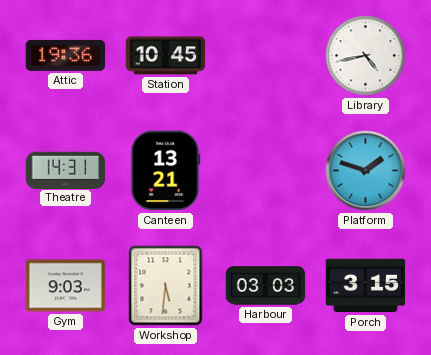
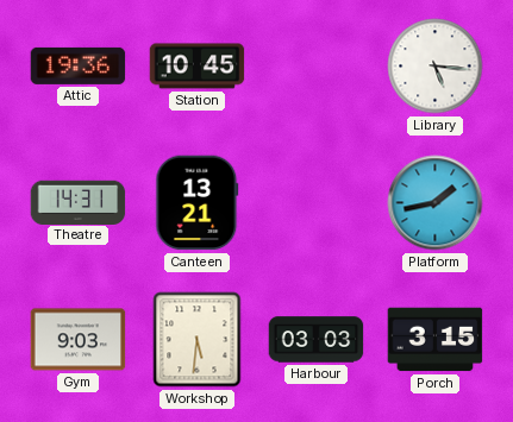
Library: 4:43 -> 5:16
Platform: 1:48 -> 1:43
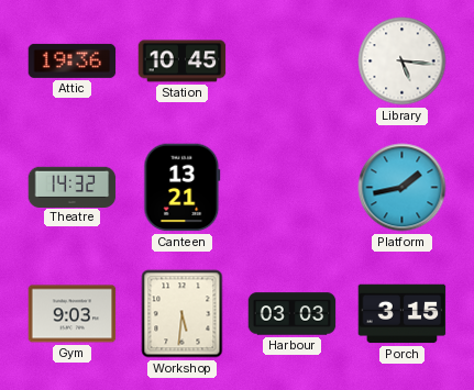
Theatre: 14:31 -> 14:32
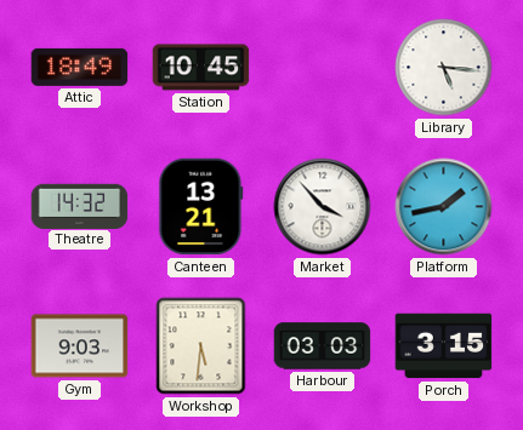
Attic: 19:36 -> 18:49
Market: none -> 3:53
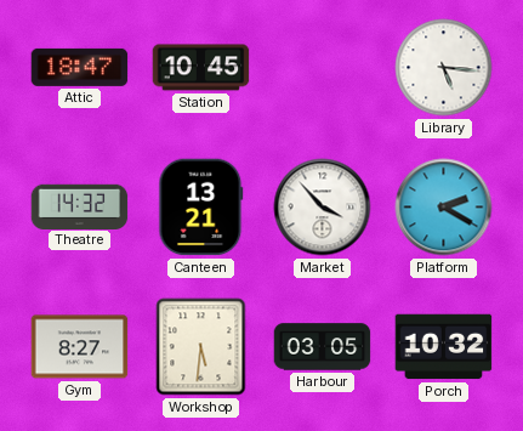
Attic: 18:49 -> 18:47
Platform: 1:43 -> 2:20
Gym: 9:03 -> 8:27
Harbour: 03:03 -> 03:05
Porch: 3:15 -> 10:32
